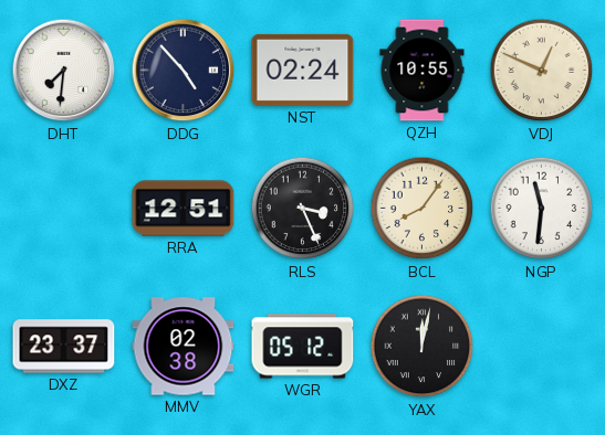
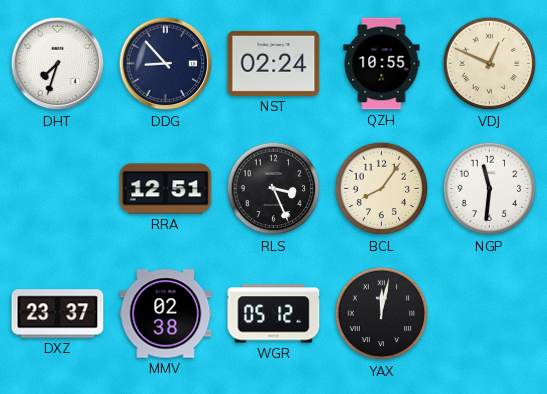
DHT: 7:31 -> 7:33
DDG: 4:53 -> 8:53
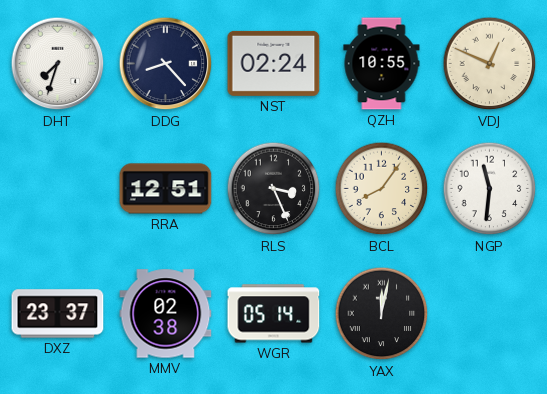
DDG: 8:53 -> 8:23
WGR: 05:12 -> 05:14
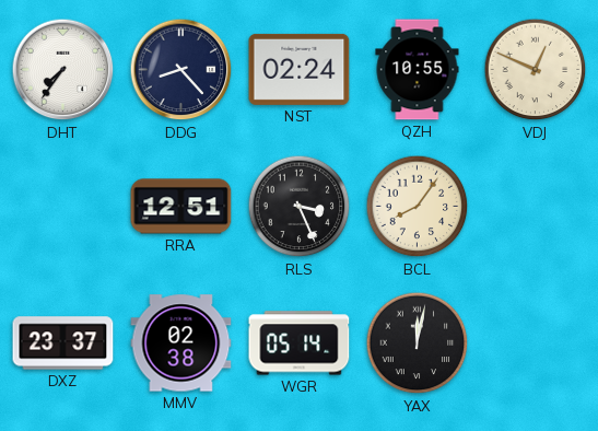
DHT: 7:33 -> 7:36
NGP: 11:31 -> none
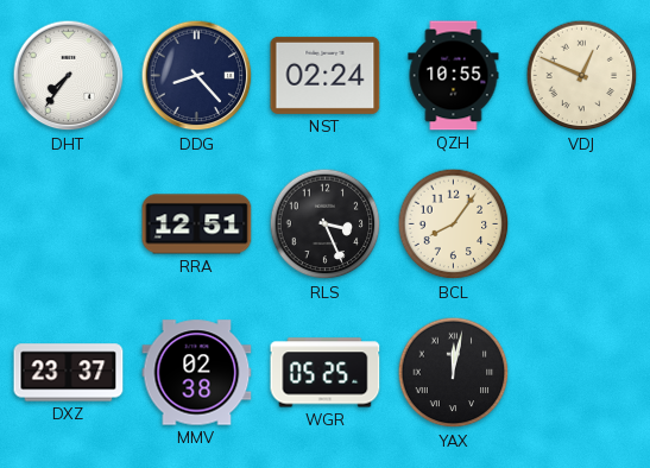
WGR: 05:14 -> 05:25
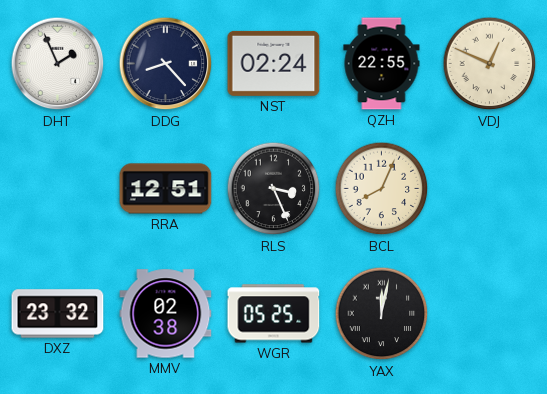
DHT: 7:36 -> 1:56
QZH: 10:55 -> 22:55
BCL: 8:06 -> 8:04
DXZ: 23:37 -> 23:32
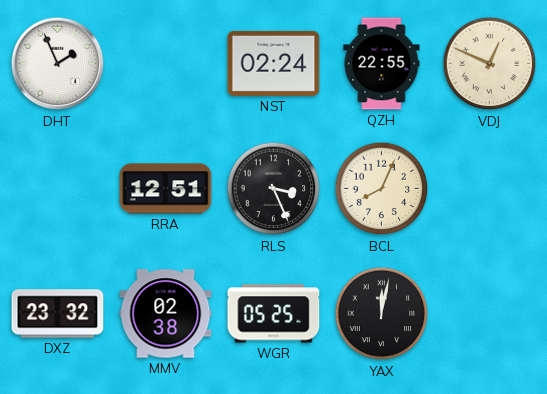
DDG: 8:23 -> none
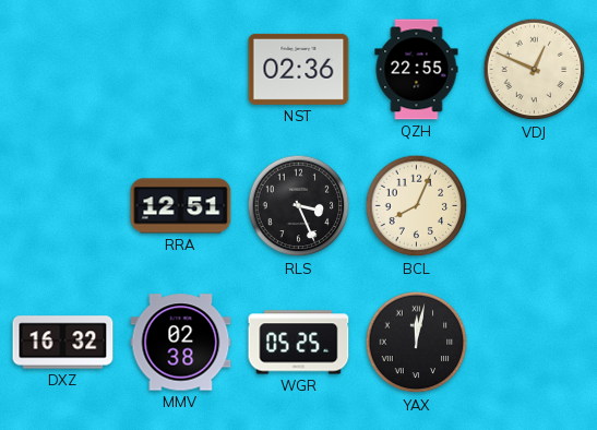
DHT: 1:56 -> none
NST: 02:24 -> 02:36
DXZ: 23:32 -> 16:32
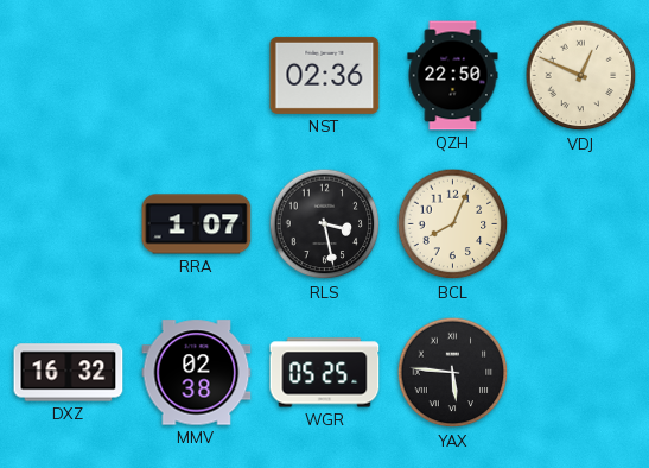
QZH: 22:55 -> 22:50
RRA: 12:51 -> 1:07
RLS: 3:26 -> 3:28
YAX: 12:02 -> 5:46
